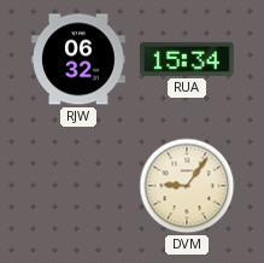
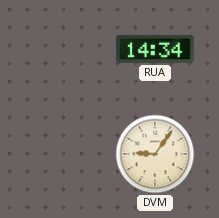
RJW: 06:32 -> none
RUA: 15:34 -> 14:34
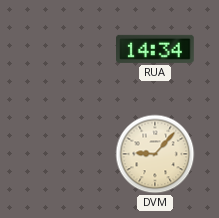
DVM: 9:06 -> 9:07
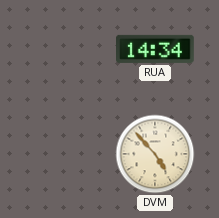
DVM: 9:07 -> 4:53
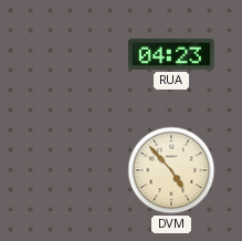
RUA: 14:34 -> 04:23
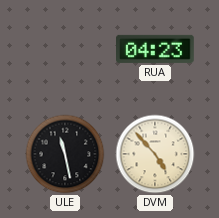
ULE: none -> 11:28
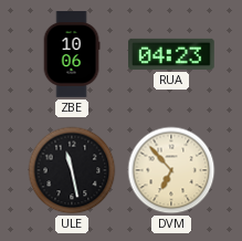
ZBE: none -> 10:06
DVM: 4:53 -> 6:53
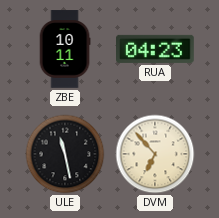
ZBE: 10:06 -> 10:11
